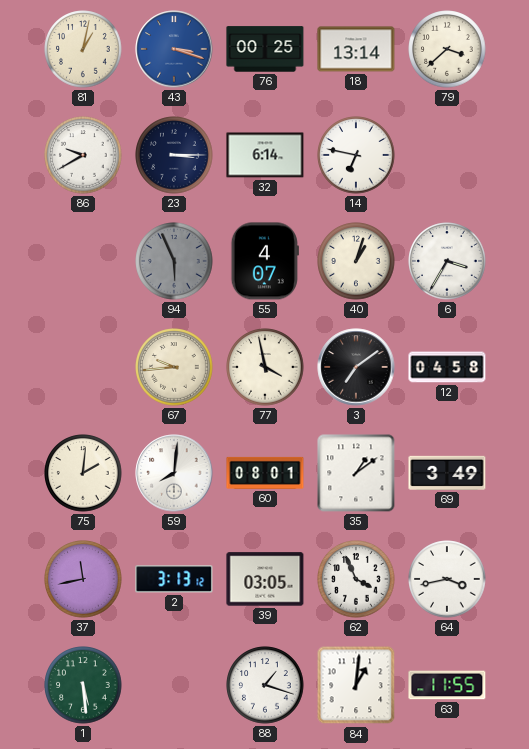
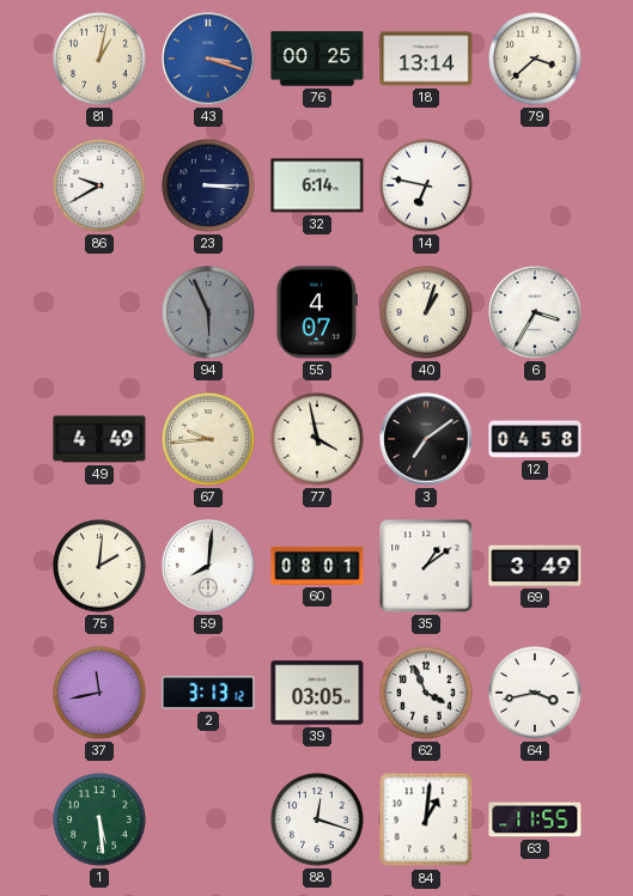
49: none -> 4:49
88: 1:18 -> 12:18
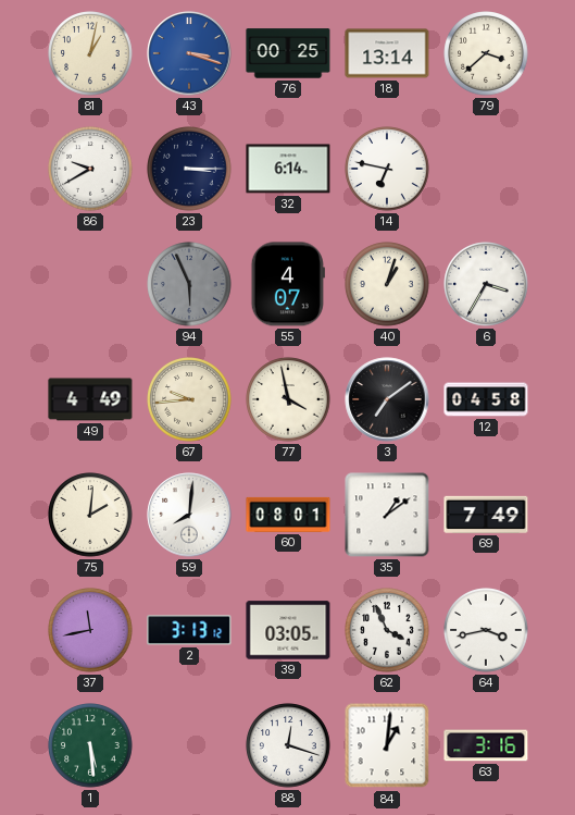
69: 3:49 -> 7:49
63: 11:55 -> 3:16
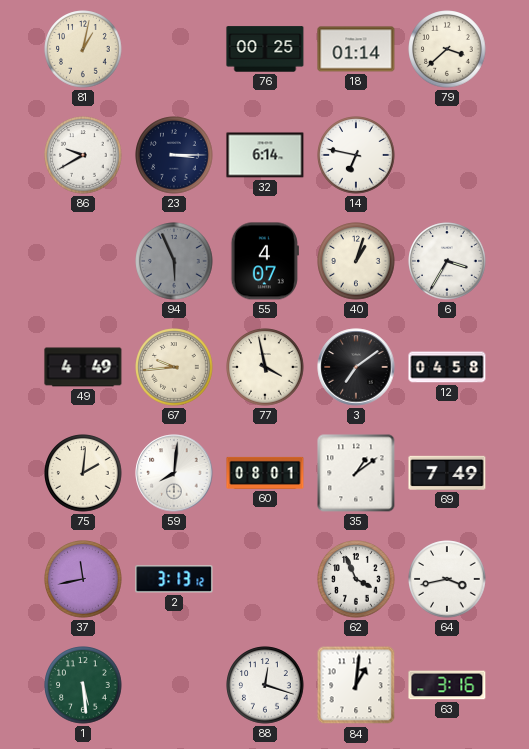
43: 3:18 -> none
18: 13:14 -> 01:14
39: 03:05 -> none
